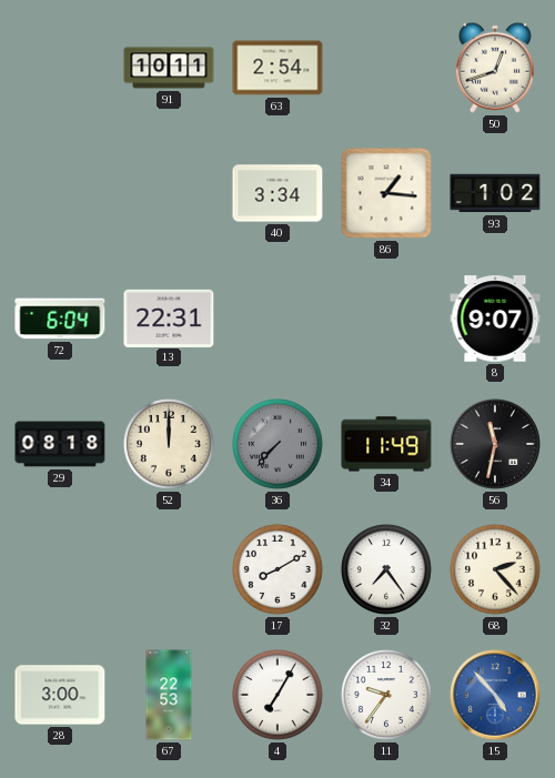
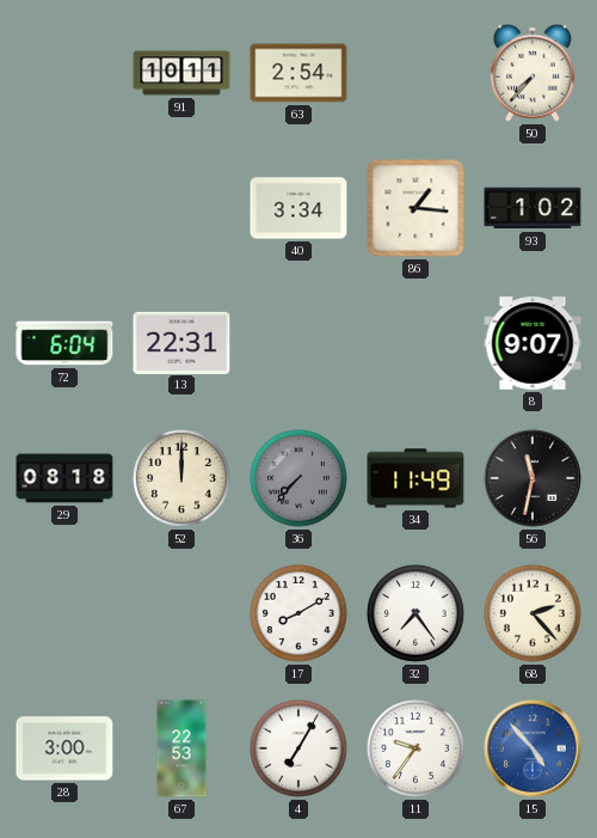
50: 12:42 -> 7:37
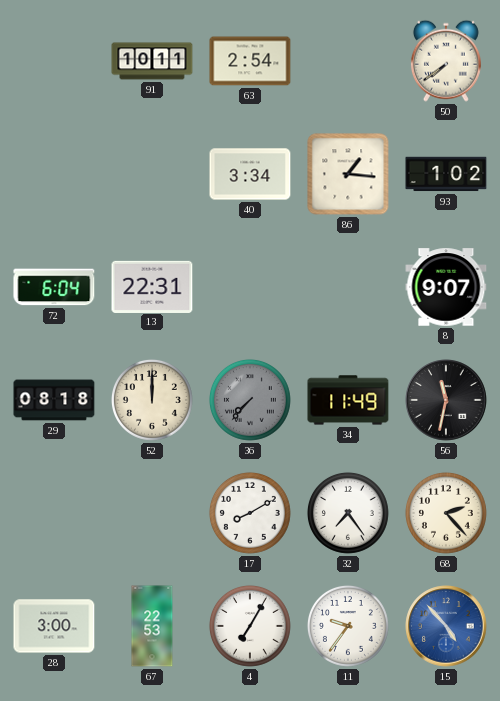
50: 7:37 -> 7:39
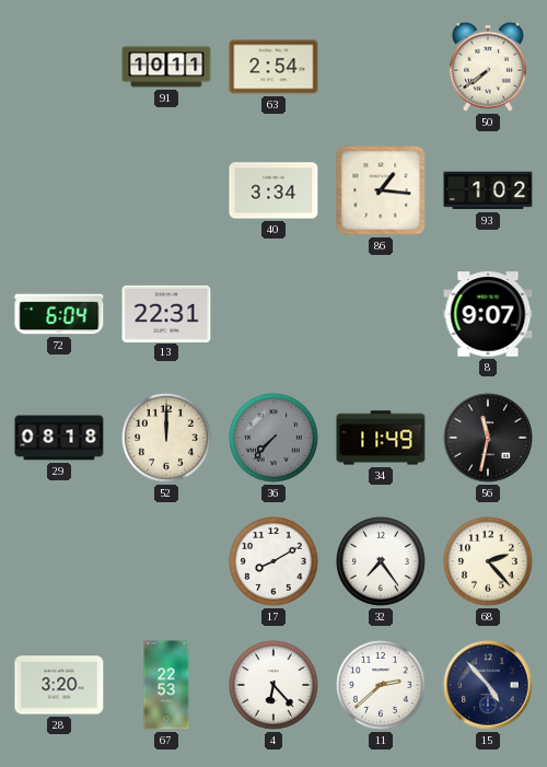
28: 3:00 -> 3:20
4: 7:05 -> 6:23
11: 9:36 -> 2:38
15 dial: blue -> navy
